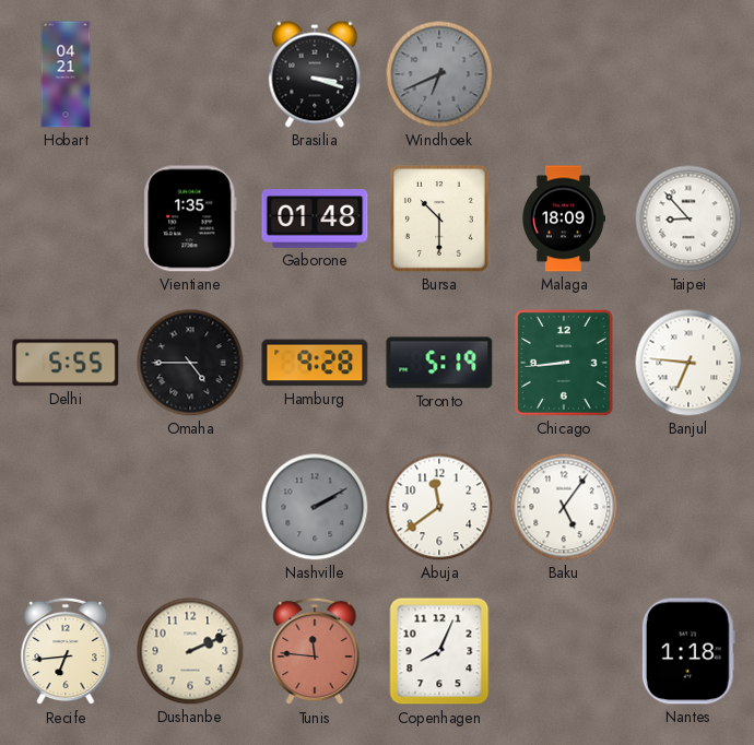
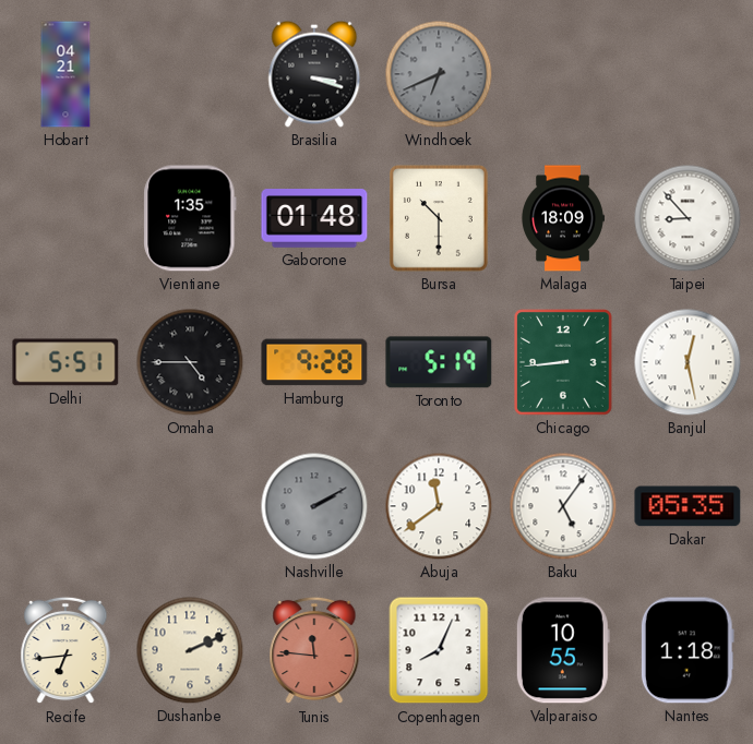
Delhi: 5:55 -> 5:51
Banjul: 6:46 -> 12:28
Dakar: none -> 05:35
Valparaiso: none -> 10:55
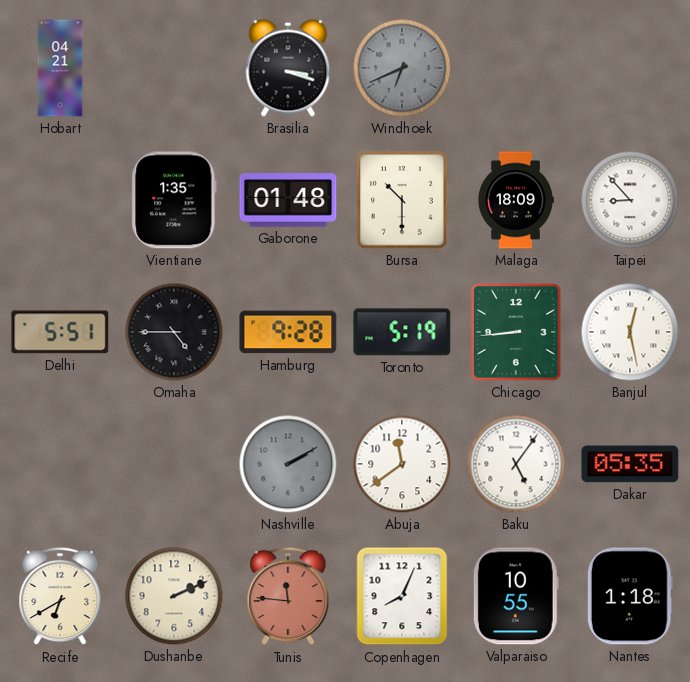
Recife: 6:44 -> 6:40
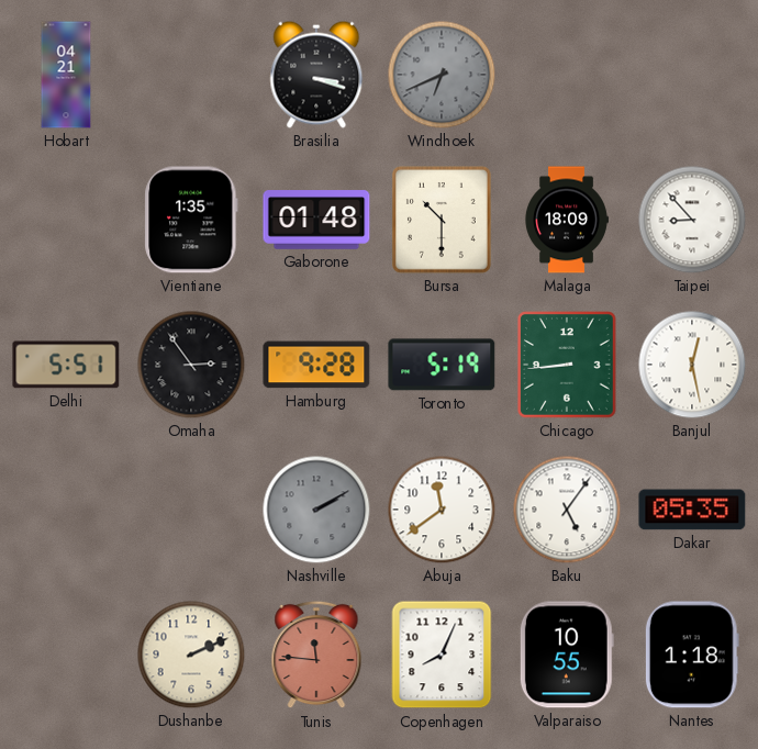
Omaha: 4:45 -> 2:54
Recife: 6:40 -> none
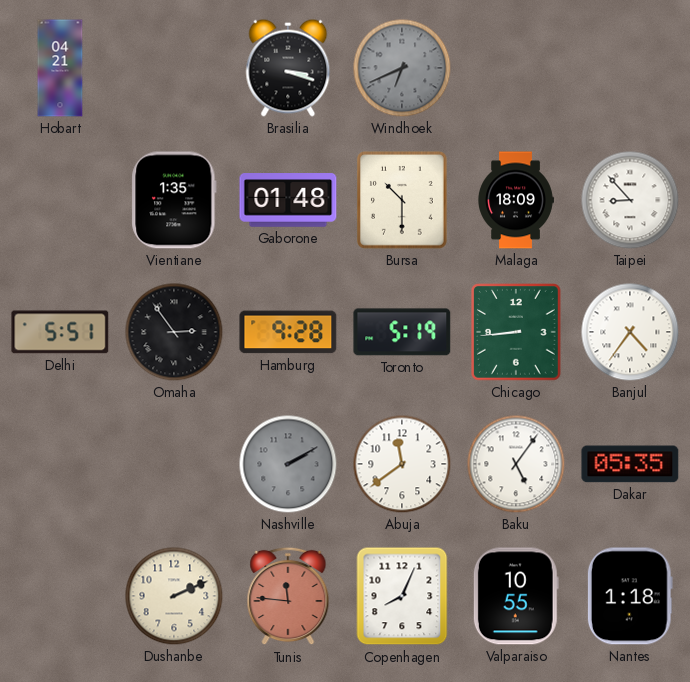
Banjul: 12:28 -> 4:36
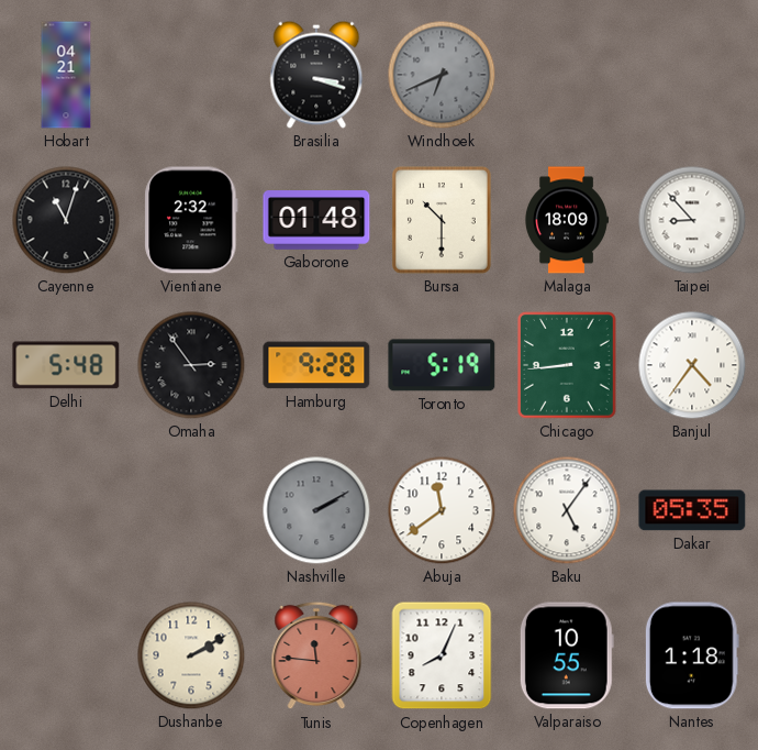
Cayenne: none -> 11:03
Vientiane: 1:35 -> 2:32
Delhi: 5:51 -> 5:48
Dushanbe: 2:11 -> 2:10
